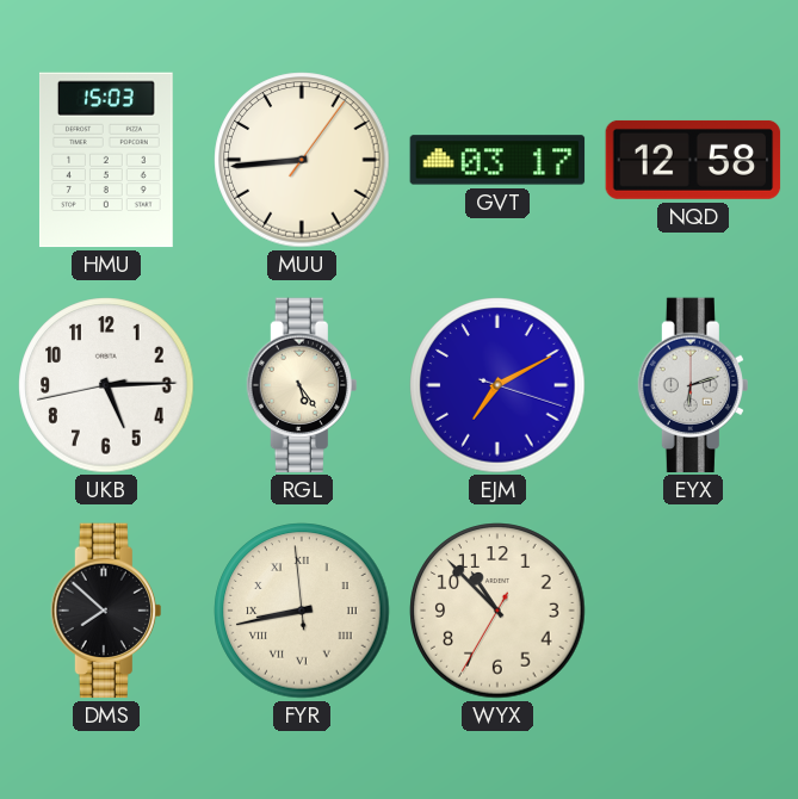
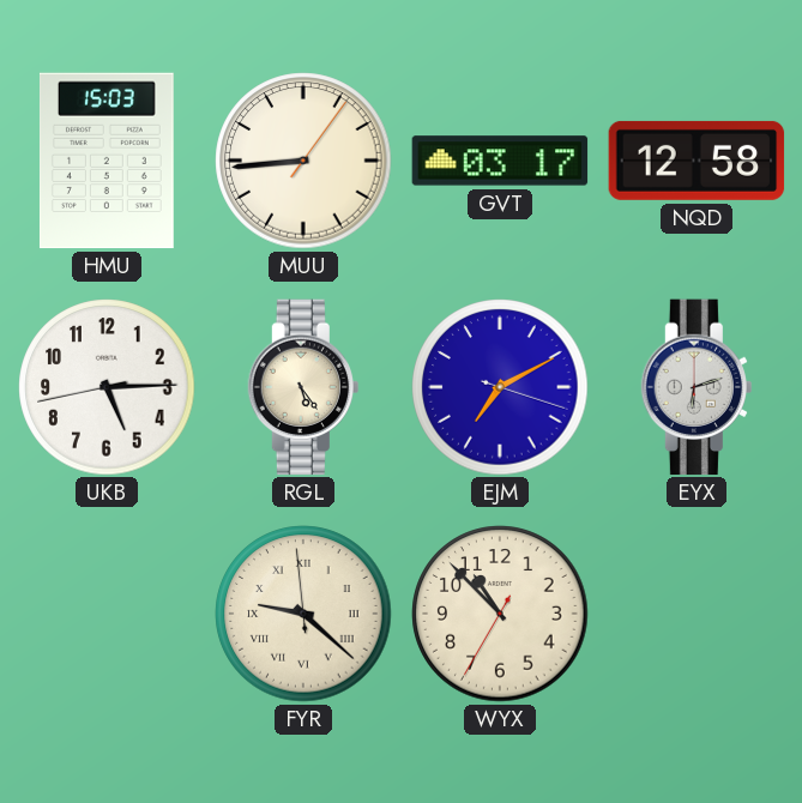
DMS: 7:52 -> none
FYR: 8:42 -> 9:21
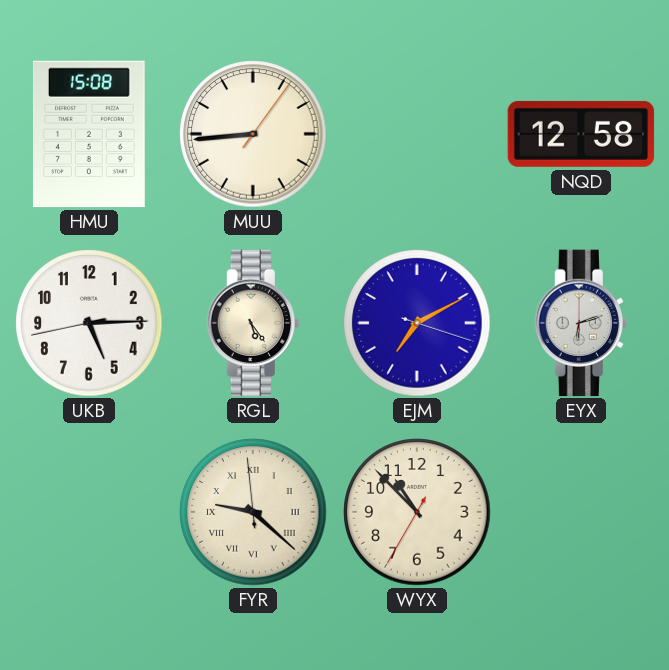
HMU: 15:03 -> 15:08
GVT: 03:17 -> none
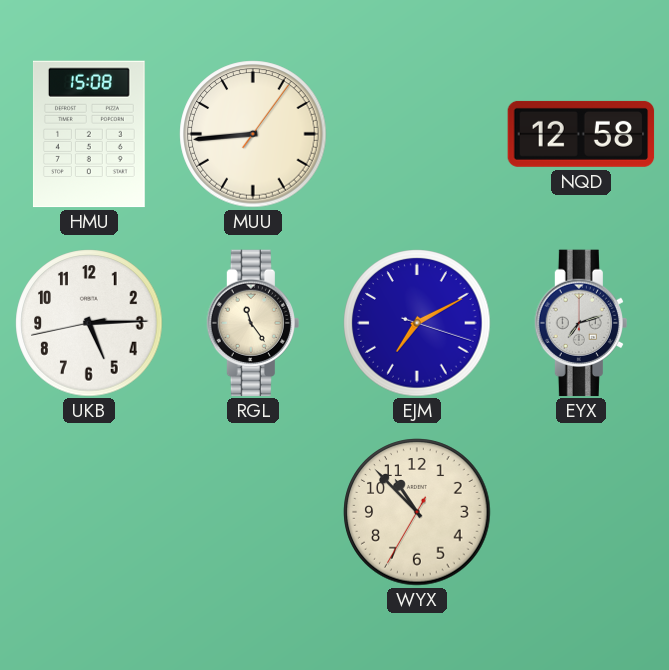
RGL: 5:24 -> 11:24
EYX: 6:12 -> 7:12
FYR: 9:21 -> none
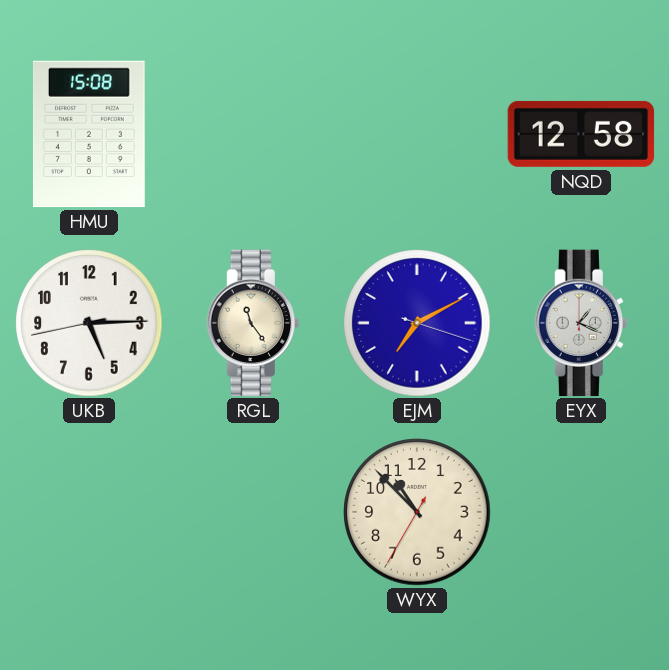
MUU: 8:44 -> none
EYX: 7:12 -> 1:19
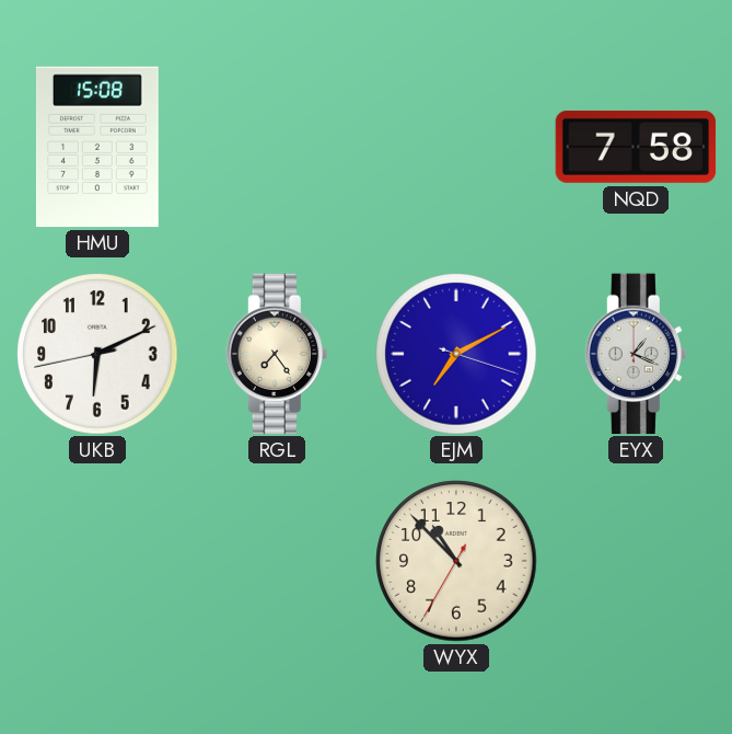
NQD: 12:58 -> 7:58
UKB: 5:14 -> 6:10
RGL: 11:24 -> 7:24
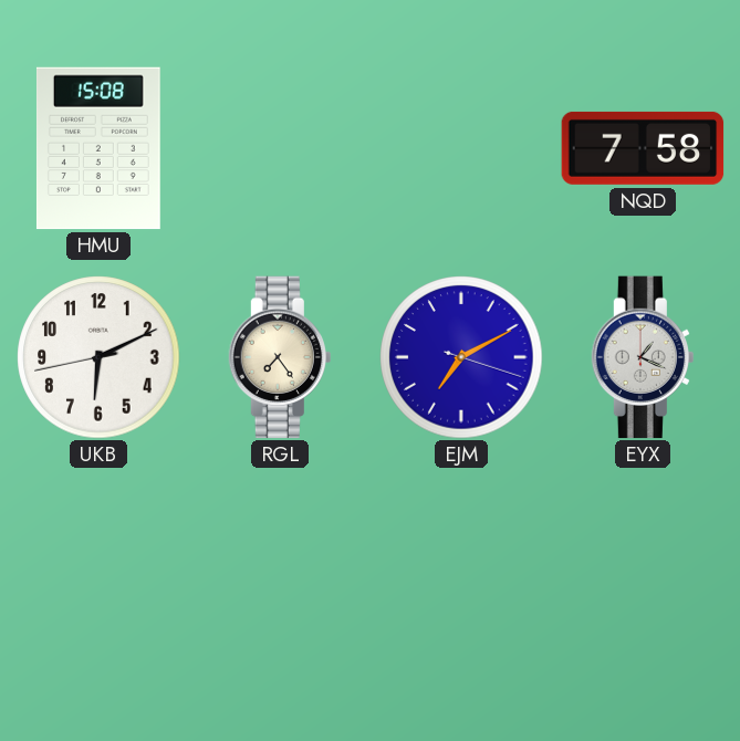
WYX: 10:52 -> none
